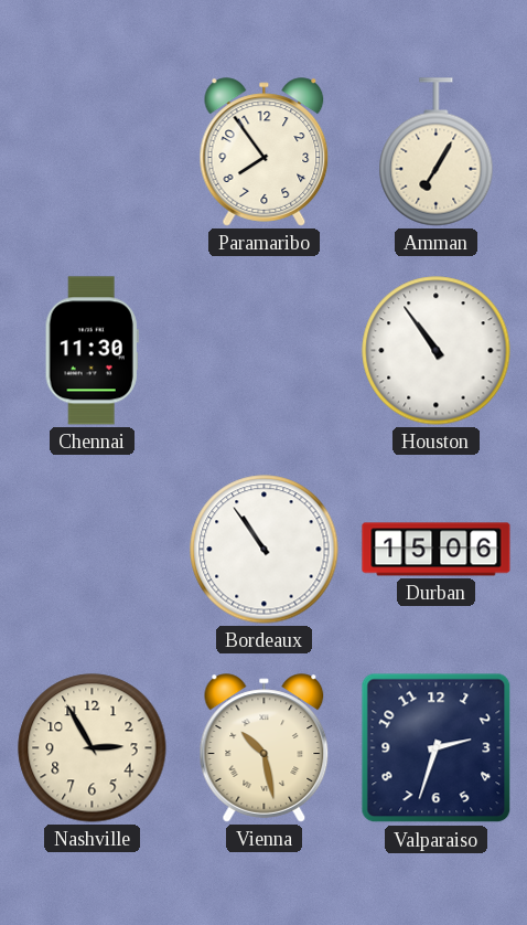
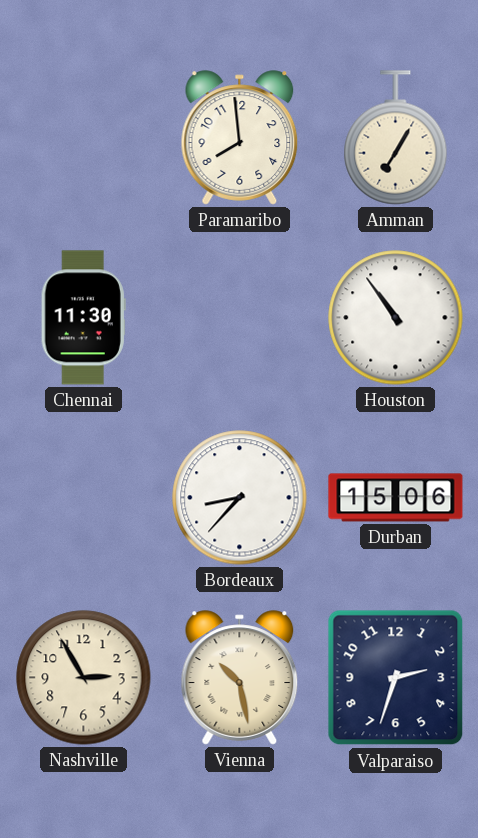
Paramaribo: 7:54 -> 7:59
Bordeaux: 10:54 -> 8:37
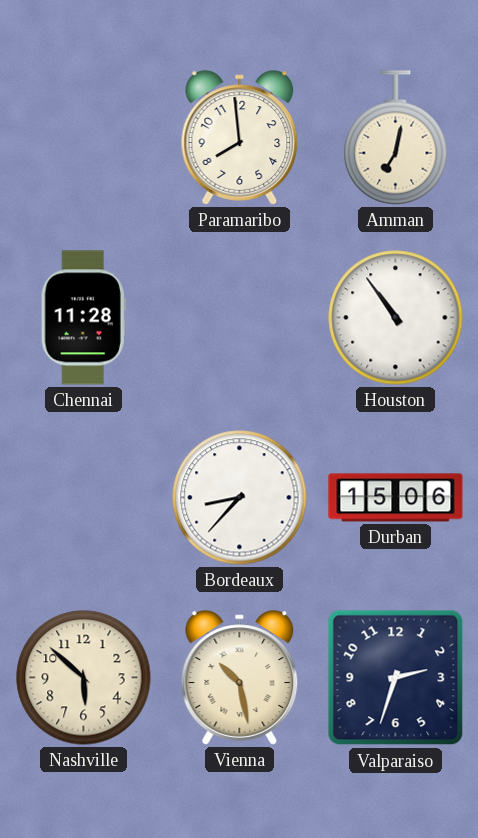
Amman: 7:05 -> 7:02
Chennai: 11:30 -> 11:28
Nashville: 2:55 -> 5:52
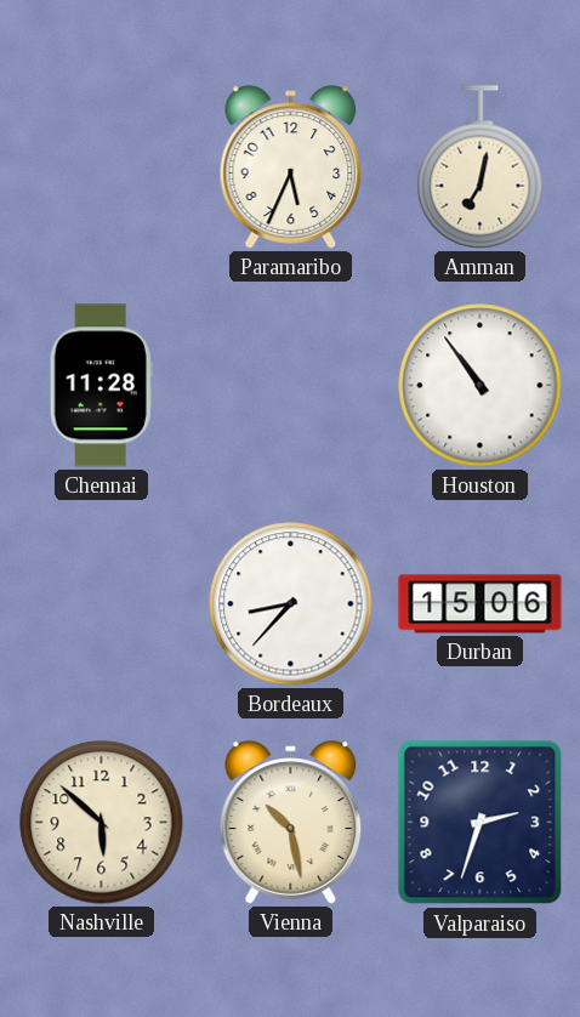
Paramaribo: 7:59 -> 5:34
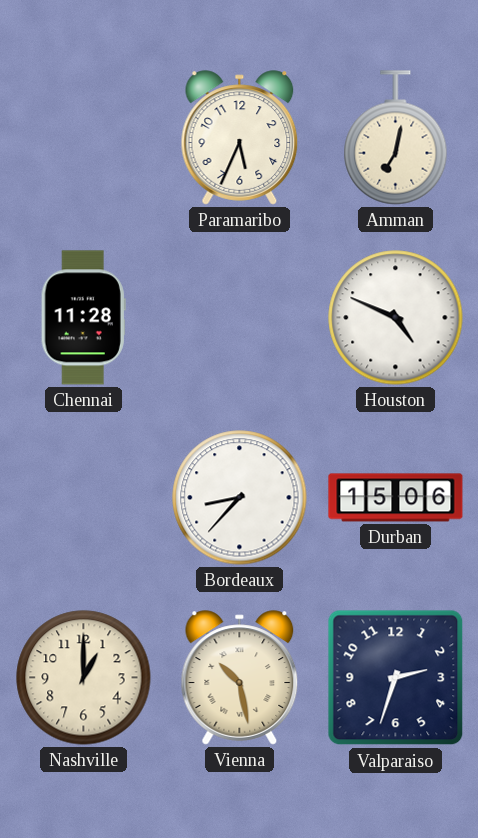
Houston: 10:54 -> 4:49
Nashville: 5:52 -> 1:00
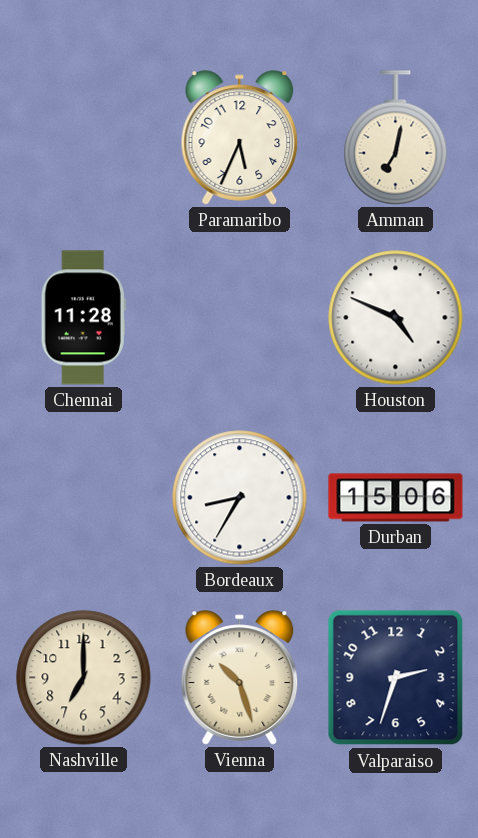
Bordeaux: 8:37 -> 8:35
Nashville: 1:00 -> 7:00
Vienna: 10:28 -> 10:27
